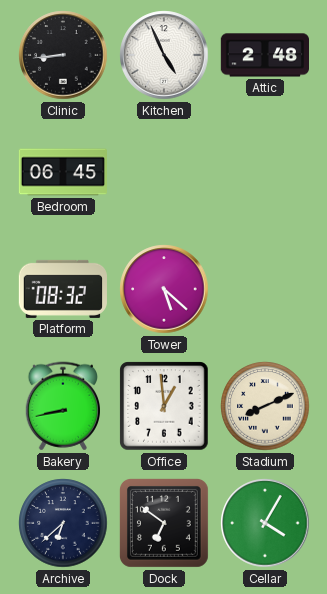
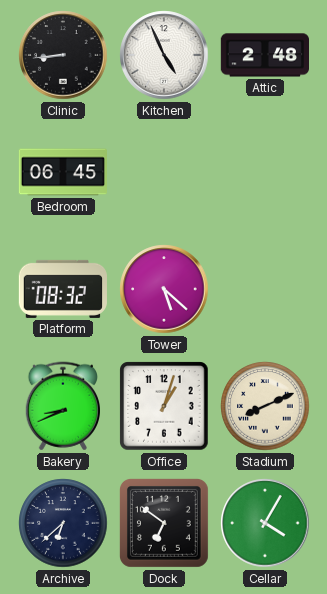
Bakery: 8:43 -> 8:41
Office: 12:59 -> 1:03
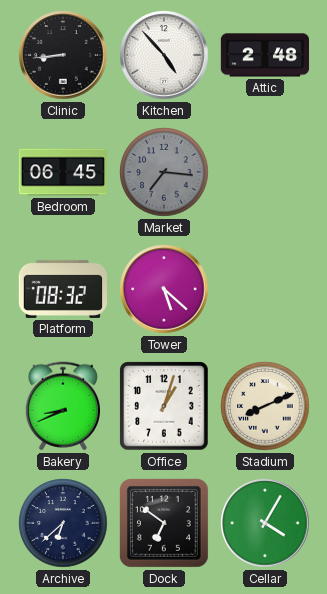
Kitchen: 4:56 -> 4:53
Market: none -> 7:16
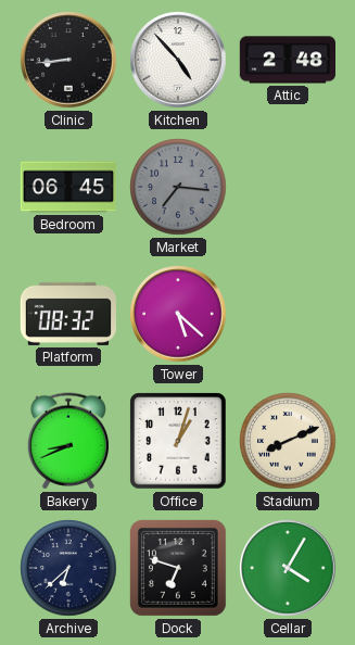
Dock: 6:51 -> 6:48
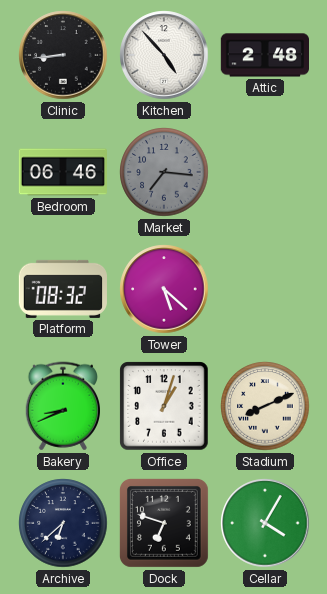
Bedroom: 06:45 -> 06:46
